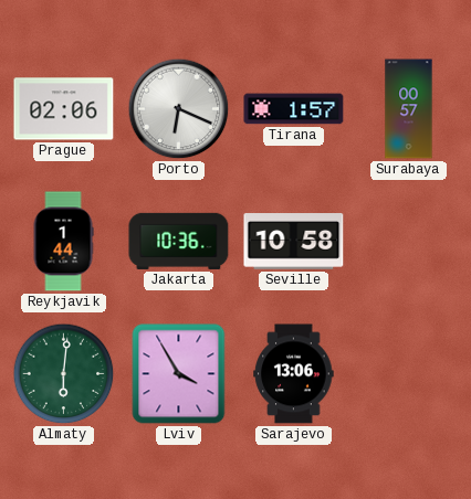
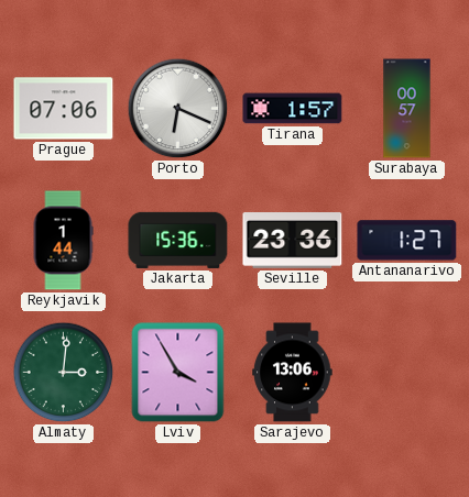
Prague: 02:06 -> 07:06
Jakarta: 10:36 -> 15:36
Seville: 10:58 -> 23:36
Antananarivo: none -> 1:27
Almaty: 6:01 -> 3:01
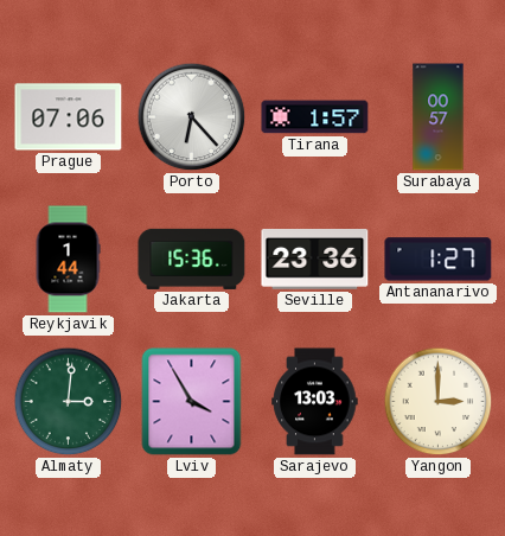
Porto: 6:19 -> 6:23
Sarajevo: 13:06 -> 13:03
Yangon: none -> 3:00
